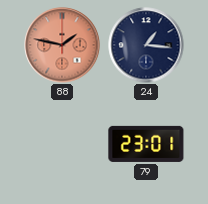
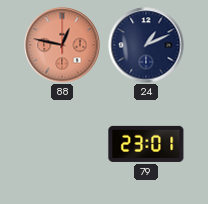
88: 1:47 -> 12:47
24: 1:16 -> 1:11
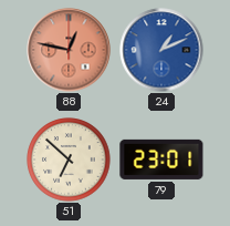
24 dial: navy -> blue
51: none -> 6:52
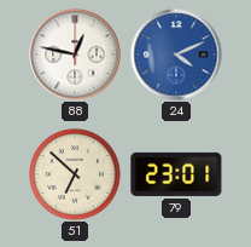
88 dial: salmon -> white
24: 1:11 -> 4:11
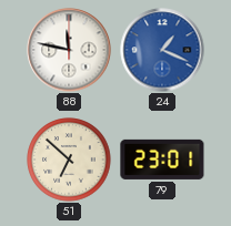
88: 12:47 -> 11:47
24: 4:11 -> 1:19
